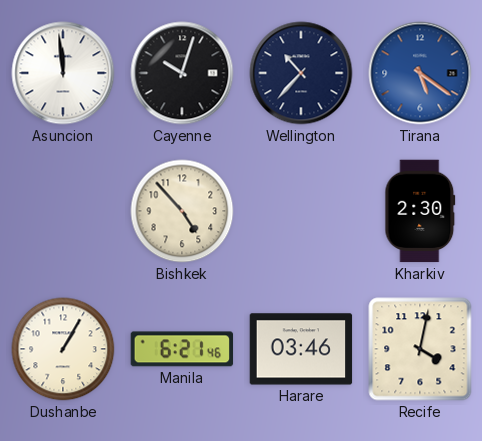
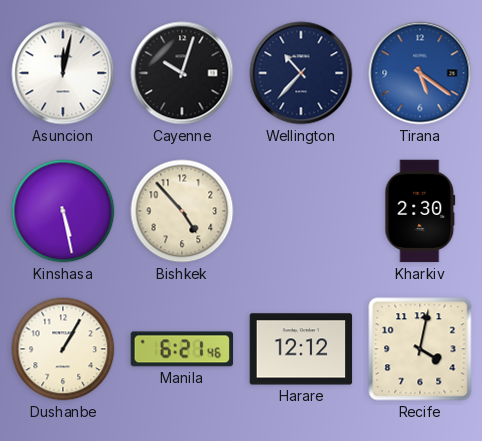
Asuncion: 11:59 -> 12:02
Kinshasa: none -> 5:28
Harare: 03:46 -> 12:12
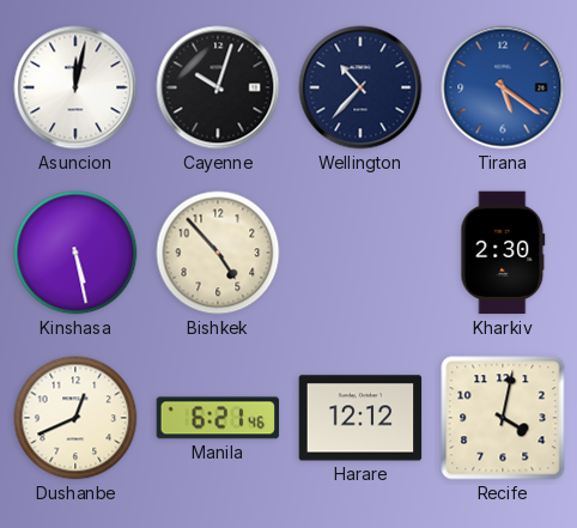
Dushanbe: 1:05 -> 12:41
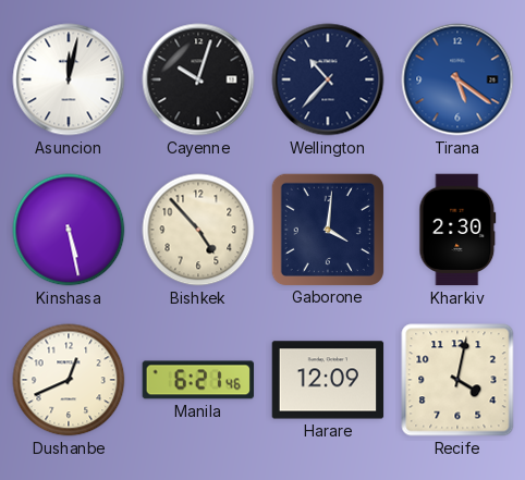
Gaborone: none -> 4:01
Harare: 12:12 -> 12:09
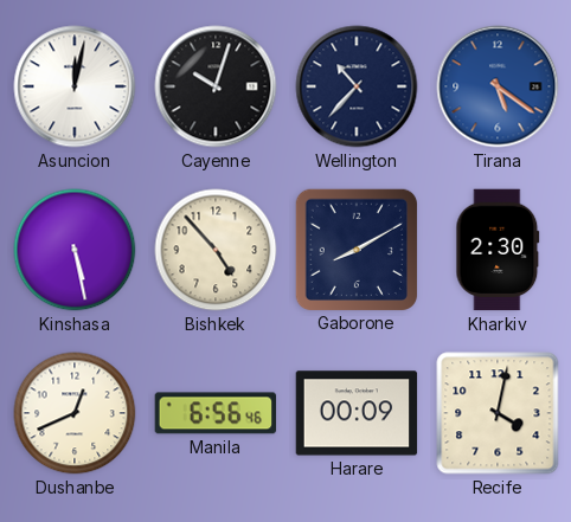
Gaborone: 4:01 -> 8:10
Manila: 6:21 -> 6:56
Harare: 12:09 -> 00:09
